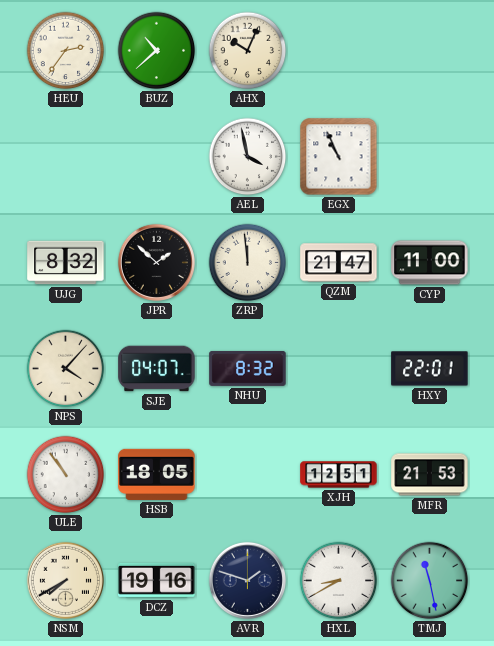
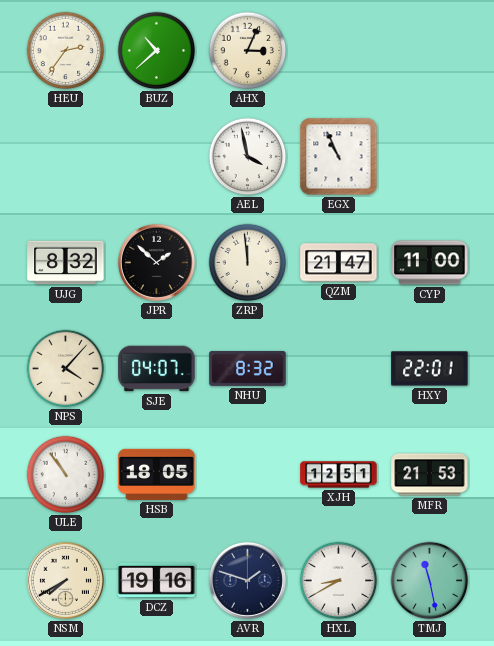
AHX: 10:04 -> 3:04
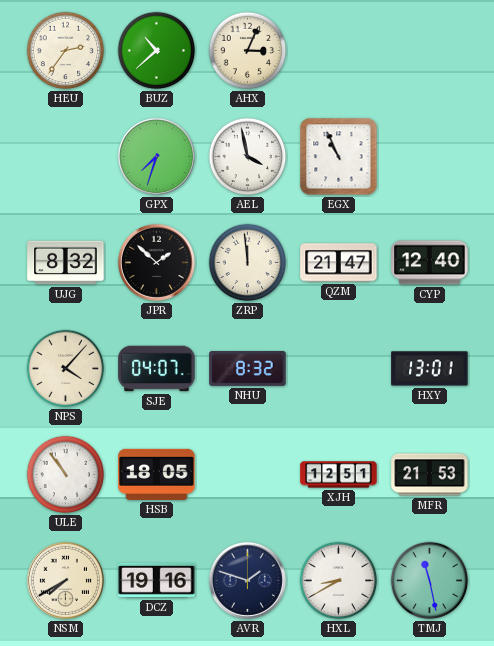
GPX: none -> 7:33
CYP: 11:00 -> 12:40
HXY: 22:01 -> 13:01
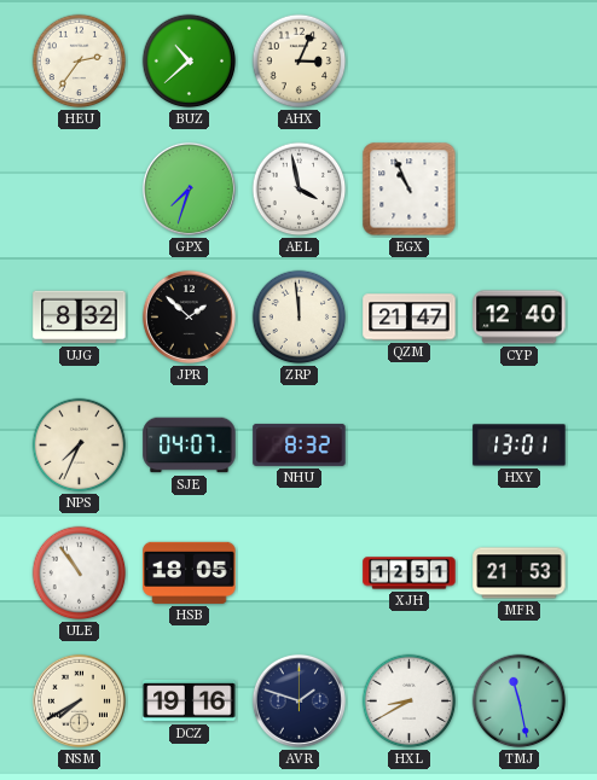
NPS: 4:07 -> 7:34
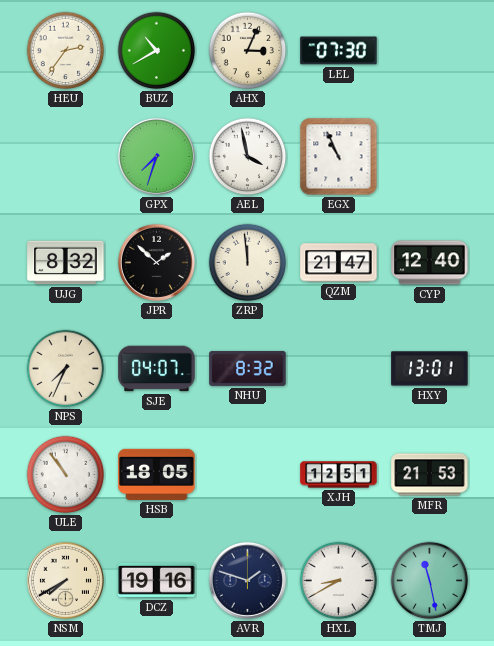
BUZ: 10:38 -> 10:40
LEL: none -> 07:30
